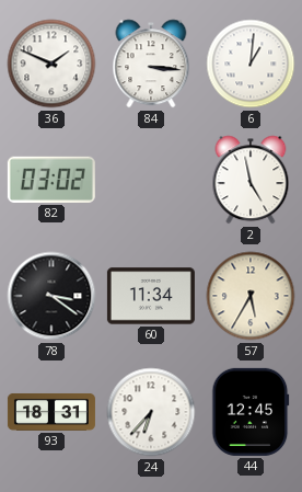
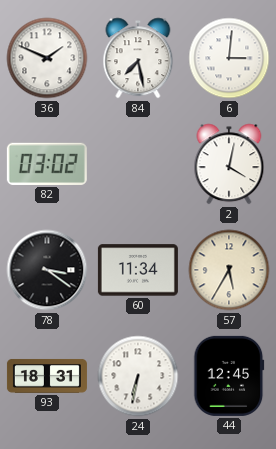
84: 3:16 -> 7:28
6: 1:01 -> 3:01
2: 4:58 -> 4:02
24: 6:37 -> 6:32
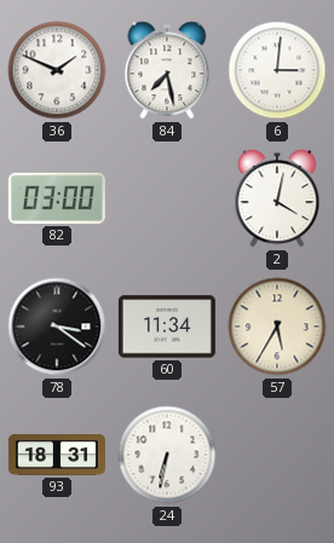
82: 03:02 -> 03:00
44: 12:45 -> none
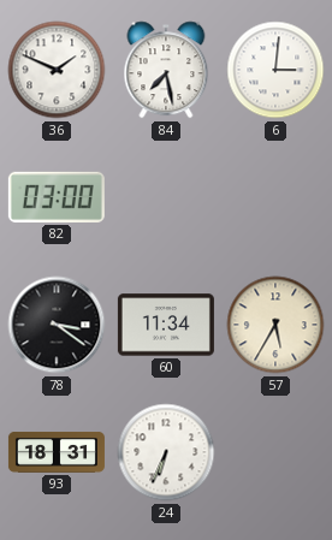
2: 4:02 -> none
24: 6:32 -> 6:34
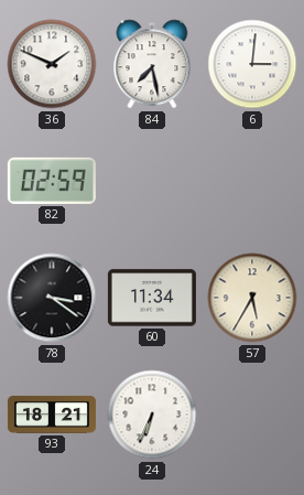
82: 03:00 -> 02:59
93: 18:31 -> 18:21
